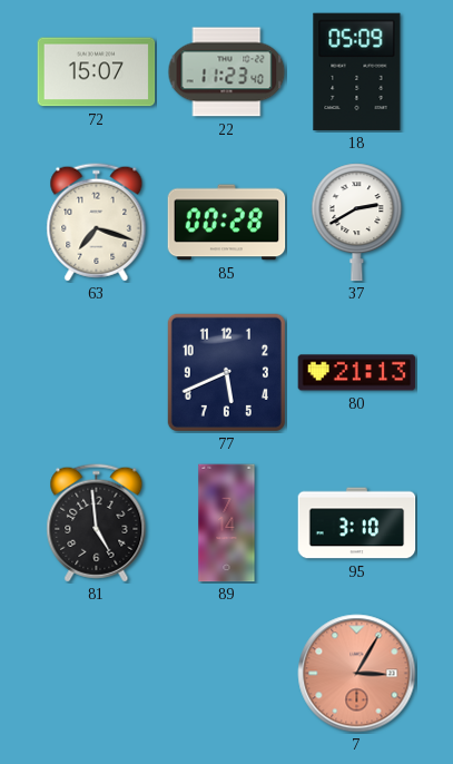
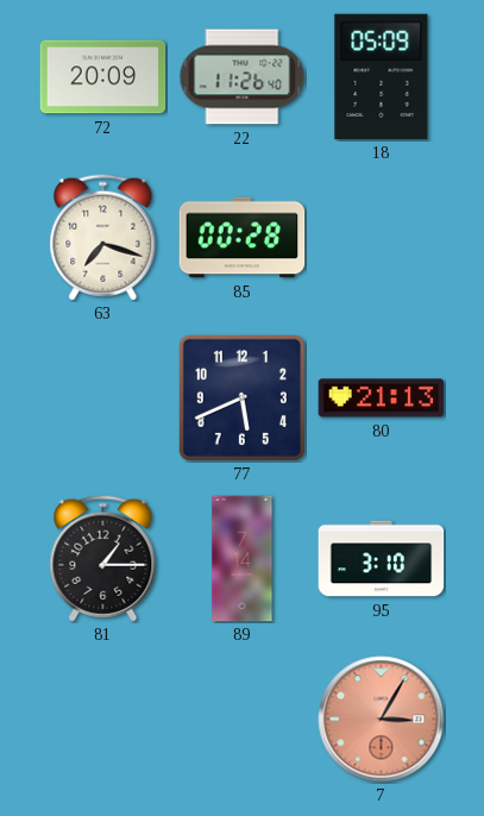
72: 15:07 -> 20:09
22: 11:23 -> 11:26
37: 2:40 -> none
81: 4:59 -> 1:15
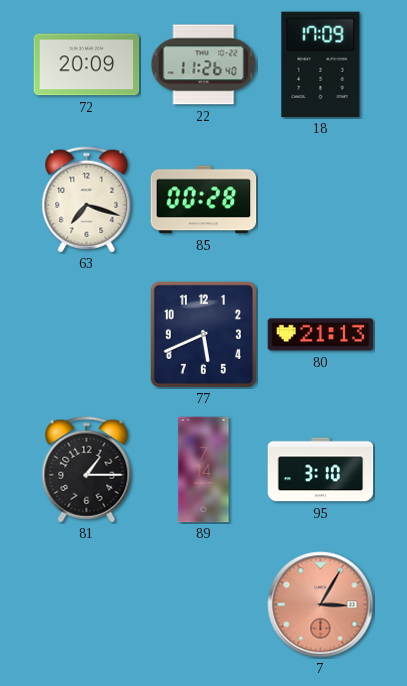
18: 05:09 -> 17:09
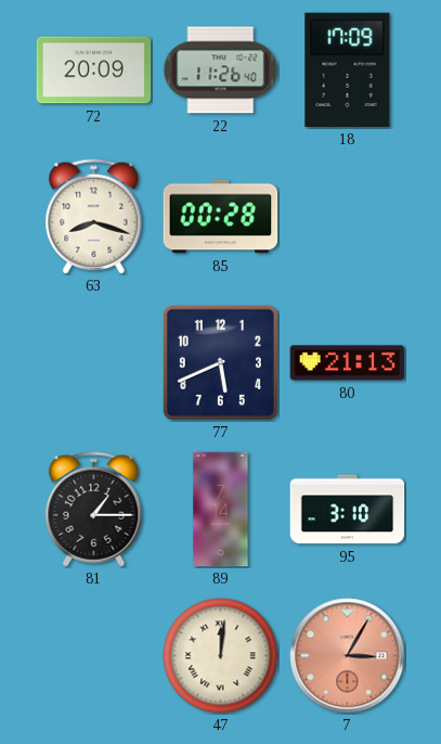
63: 7:18 -> 8:18
47: none -> 12:01
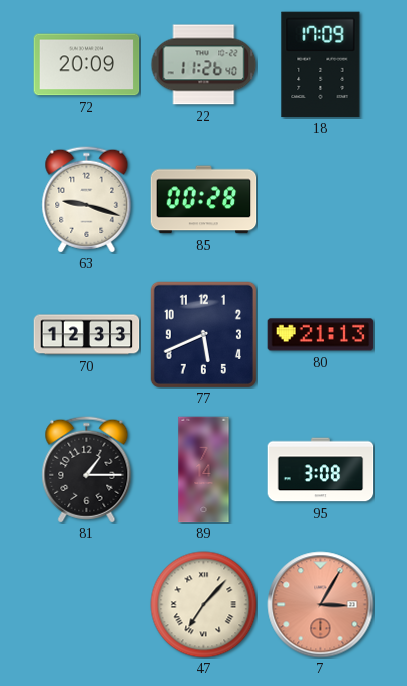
63: 8:18 -> 9:18
70: none -> 12:33
95: 3:10 -> 3:08
47: 12:01 -> 7:07
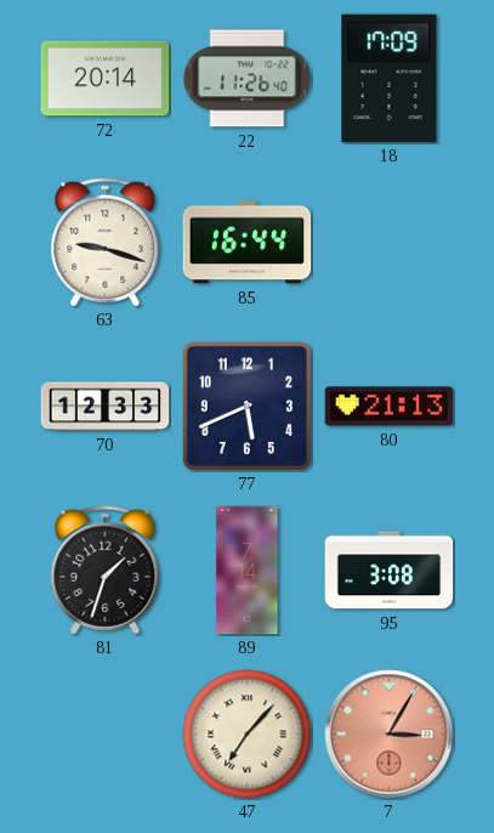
72: 20:09 -> 20:14
85: 00:28 -> 16:44
81: 1:15 -> 1:33
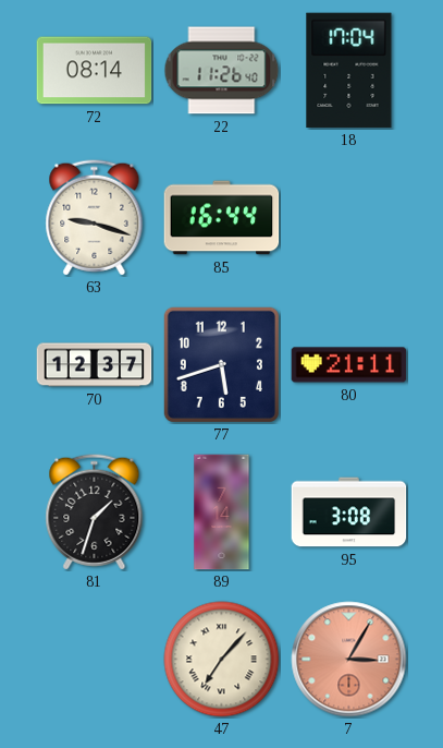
72: 20:14 -> 08:14
18: 17:09 -> 17:04
70: 12:33 -> 12:37
77: 5:41 -> 5:42
80: 21:13 -> 21:11
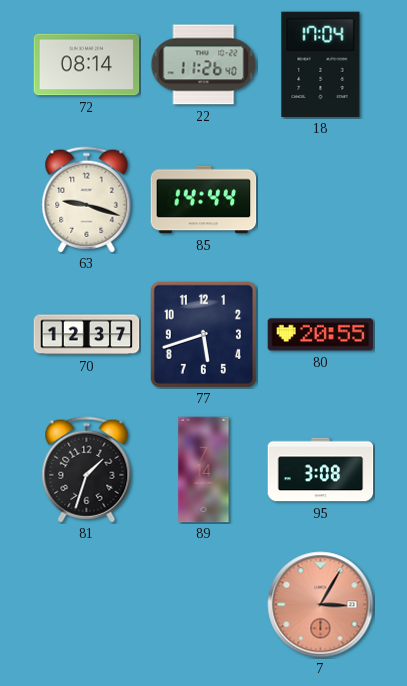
85: 16:44 -> 14:44
80: 21:11 -> 20:55
47: 7:07 -> none
